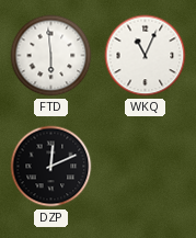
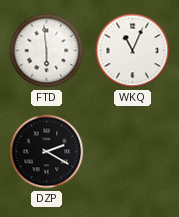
DZP: 12:11 -> 2:20
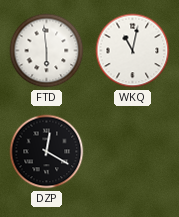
WKQ: 11:04 -> 11:02
DZP: 2:20 -> 12:20
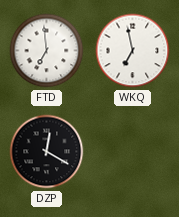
FTD: 5:59 -> 6:59
WKQ: 11:02 -> 6:58
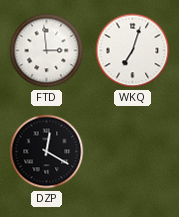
FTD: 6:59 -> 2:59
WKQ: 6:58 -> 7:03
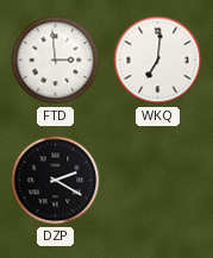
WKQ: 7:03 -> 7:01
DZP: 12:20 -> 2:20
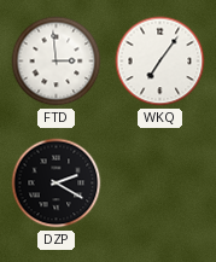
WKQ: 7:01 -> 7:06
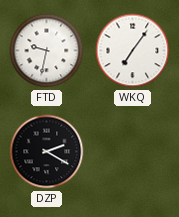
FTD: 2:59 -> 9:32
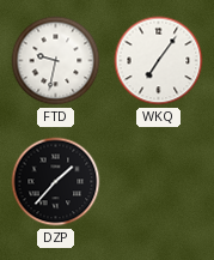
DZP: 2:20 -> 1:37
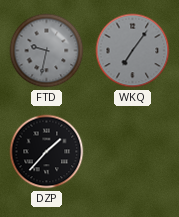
FTD dial: white -> grey
WKQ dial: white -> grey
